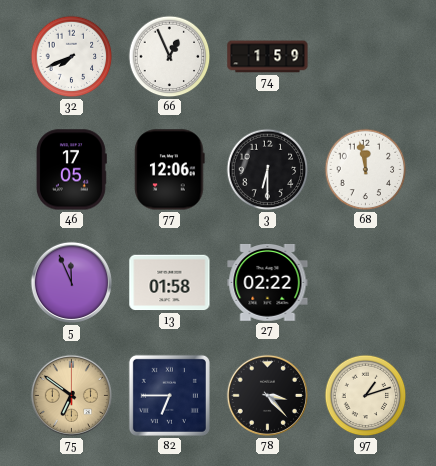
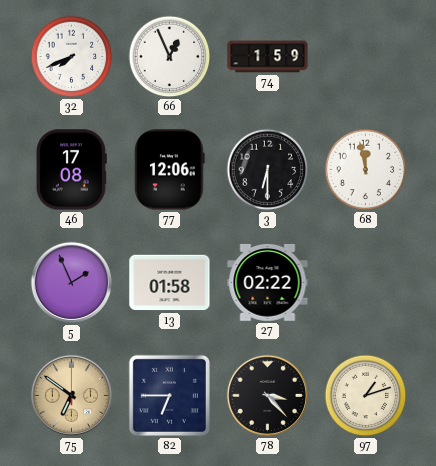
46: 17:05 -> 17:08
5: 11:56 -> 1:56
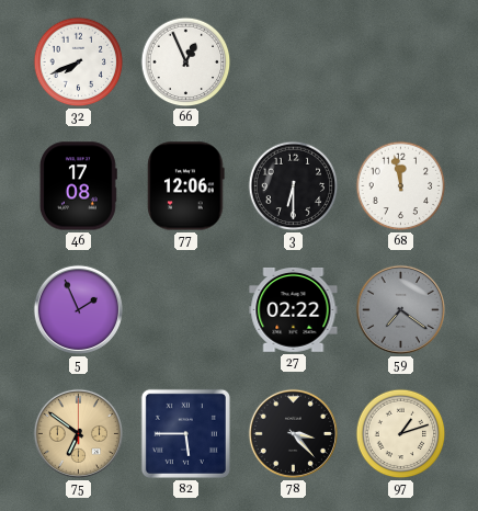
74: 1:59 -> none
13: 01:58 -> none
59: none -> 7:21
82: 6:45 -> 5:45
